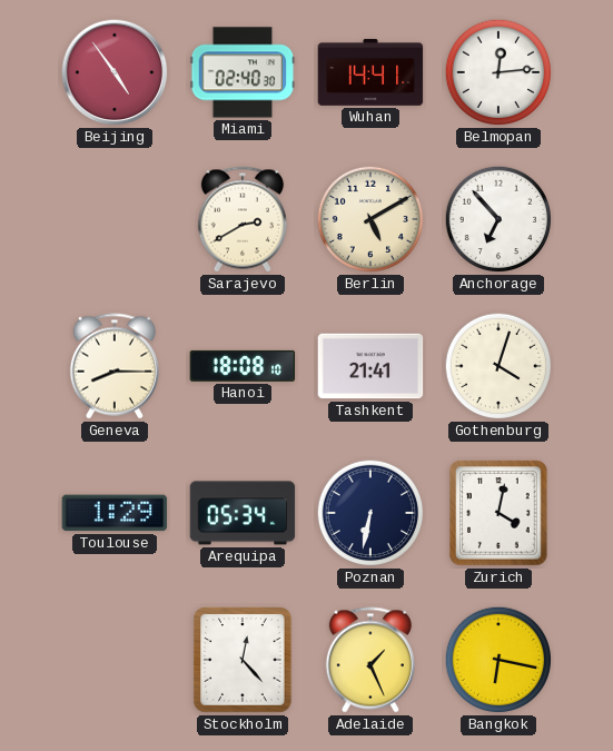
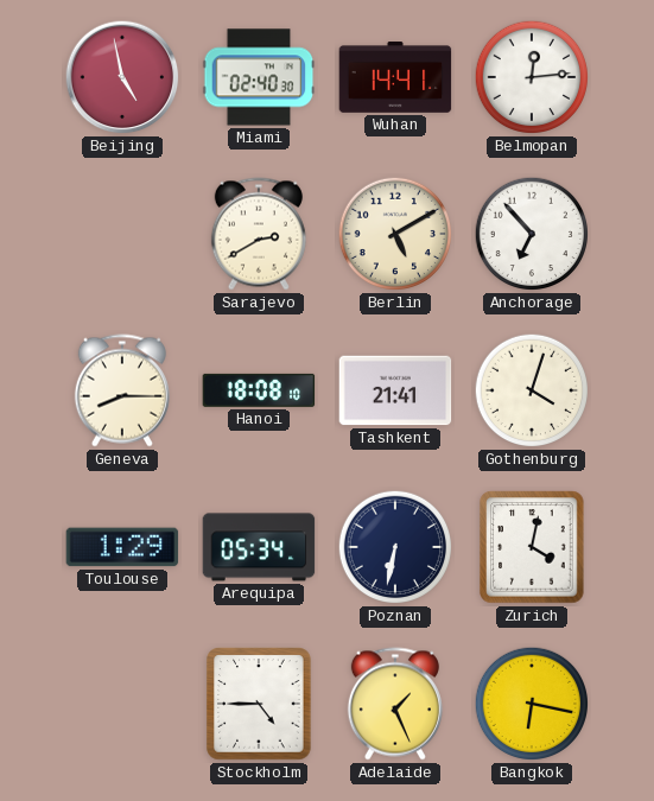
Beijing: 4:54 -> 4:58
Stockholm: 12:23 -> 4:45
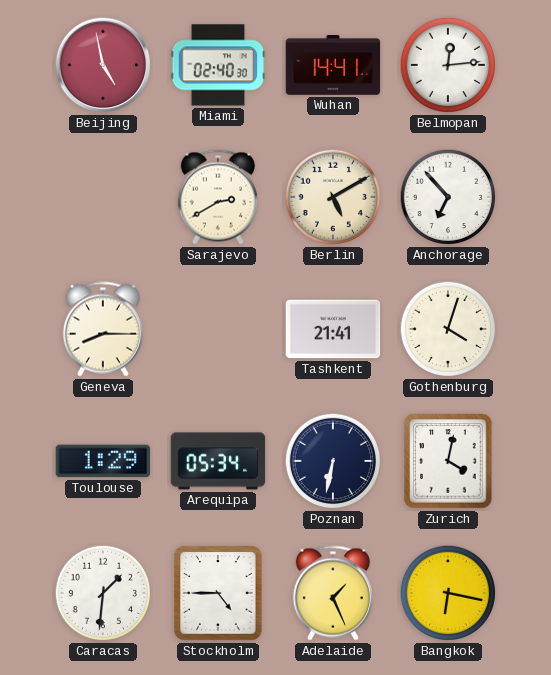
Hanoi: 18:08 -> none
Caracas: none -> 1:31
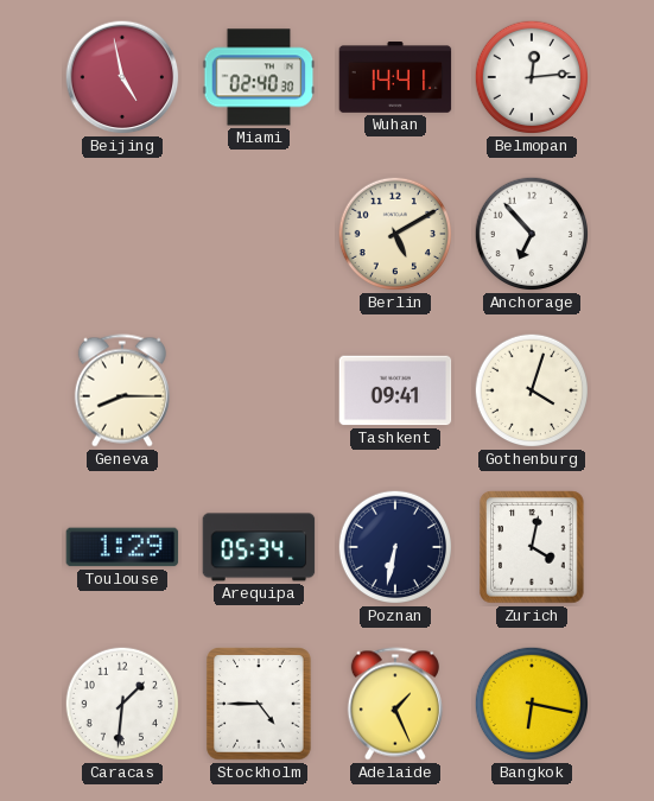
Sarajevo: 2:40 -> none
Tashkent: 21:41 -> 09:41
